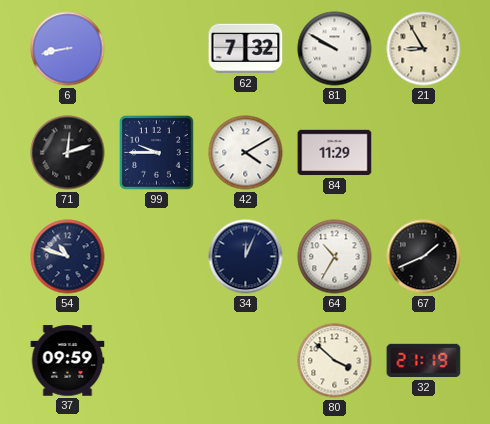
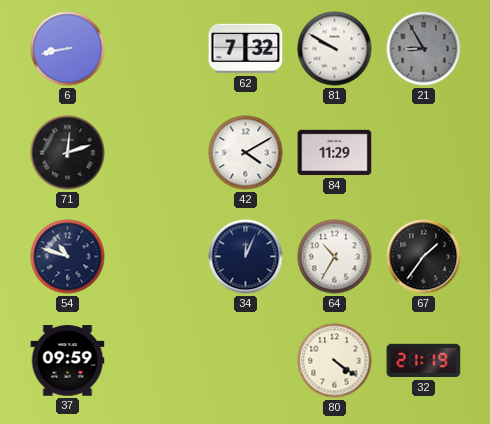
21 dial: cream -> grey
99: 9:45 -> none
67: 1:41 -> 1:36
80: 3:52 -> 4:21
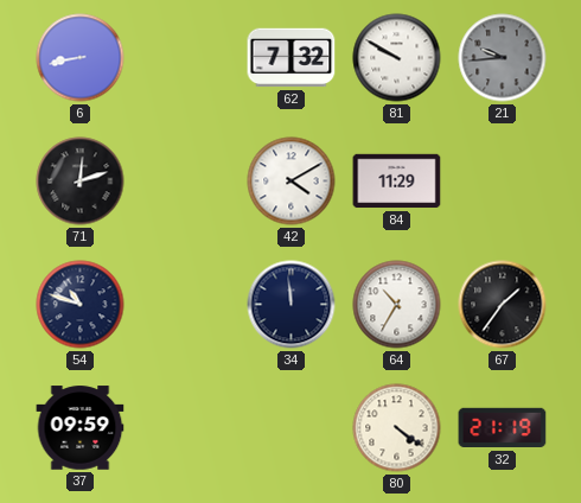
21: 8:55 -> 9:44
34: 12:04 -> 11:59
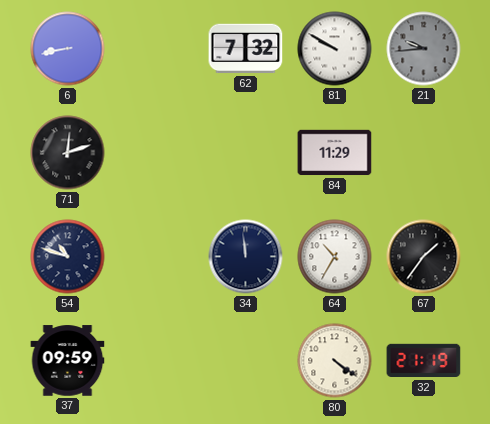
42: 4:10 -> none
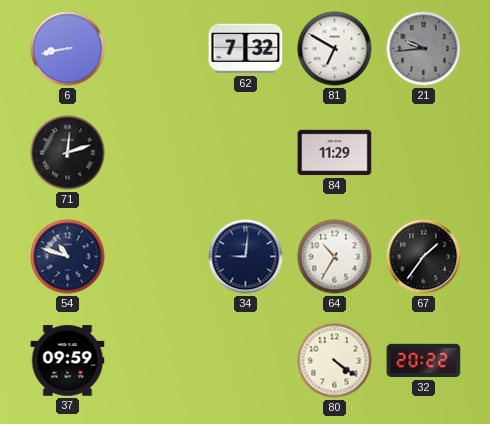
81: 9:50 -> 6:50
34: 11:59 -> 9:01
32: 21:19 -> 20:22
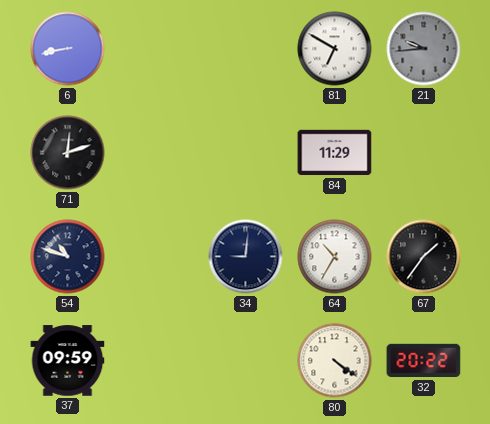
62: 7:32 -> none
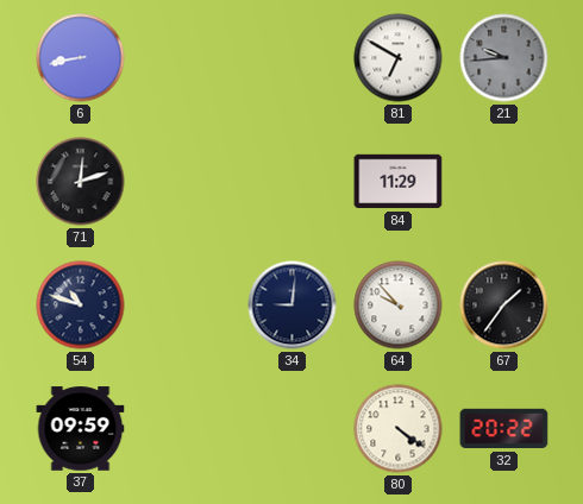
64: 10:35 -> 9:53
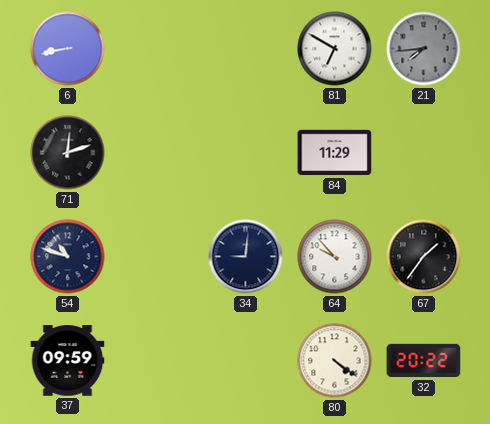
21: 9:44 -> 7:44
